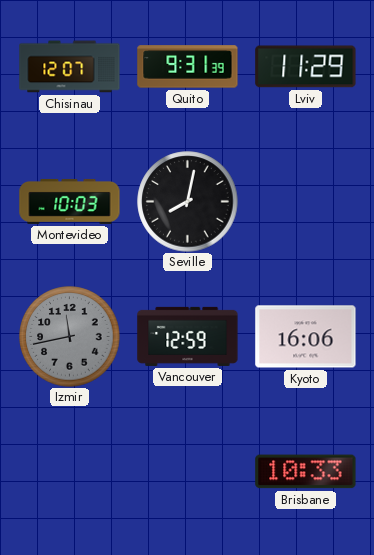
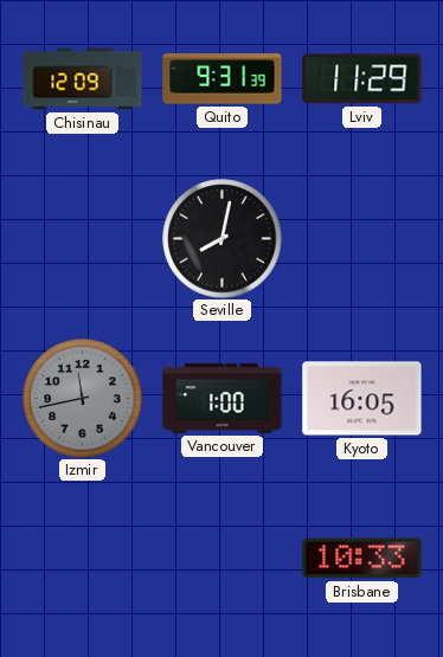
Chisinau: 12:07 -> 12:09
Montevideo: 10:03 -> none
Vancouver: 12:59 -> 1:00
Kyoto: 16:06 -> 16:05
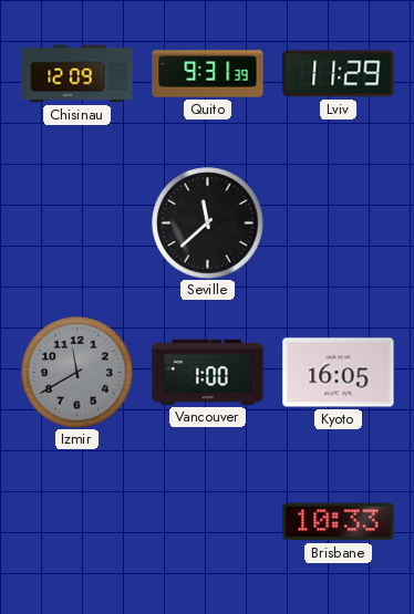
Seville: 8:02 -> 11:38
Izmir: 11:43 -> 11:40
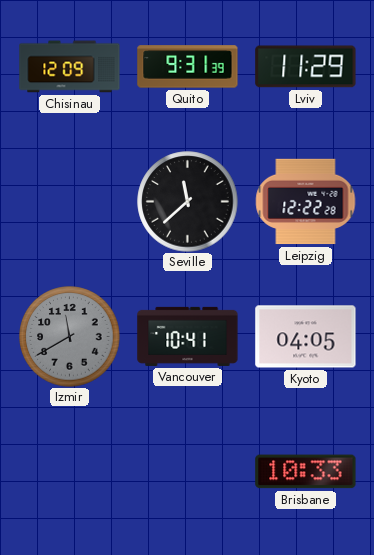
Leipzig: none -> 12:22
Vancouver: 1:00 -> 10:41
Kyoto: 16:05 -> 04:05
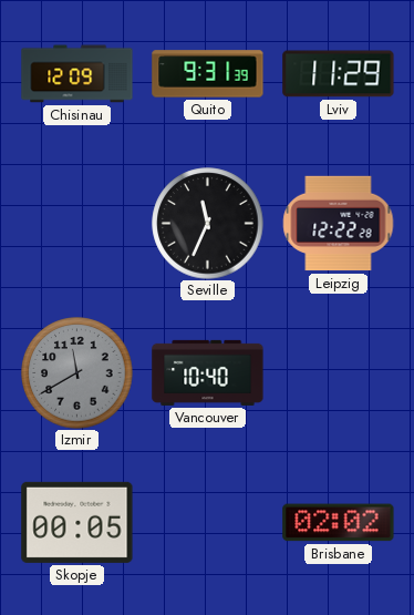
Seville: 11:38 -> 11:34
Vancouver: 10:41 -> 10:40
Kyoto: 04:05 -> none
Skopje: none -> 00:05
Brisbane: 10:33 -> 02:02
